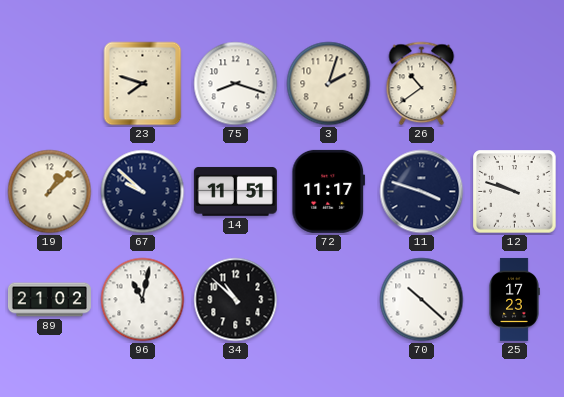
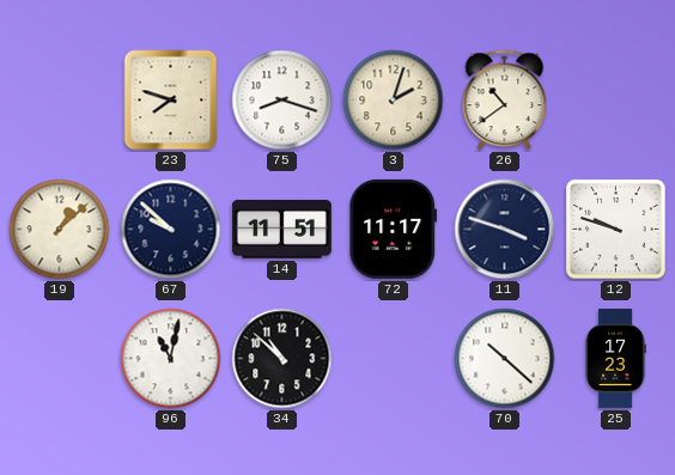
89: 21:02 -> none
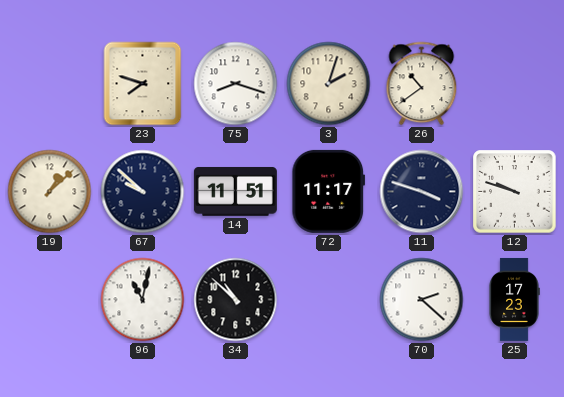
70: 10:22 -> 2:22
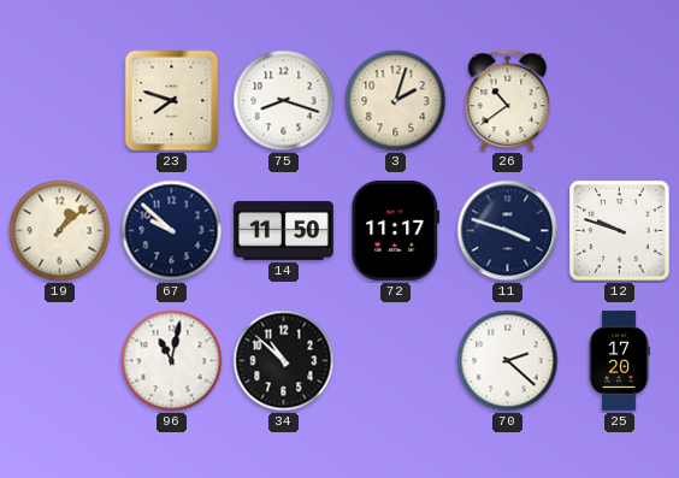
14: 11:51 -> 11:50
25: 17:23 -> 17:20
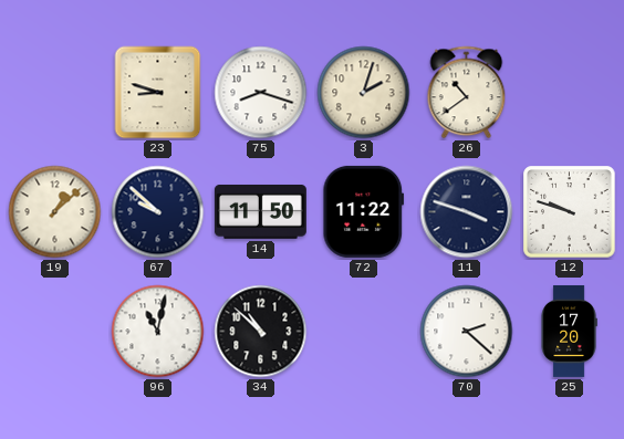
23: 7:48 -> 8:48
72: 11:17 -> 11:22
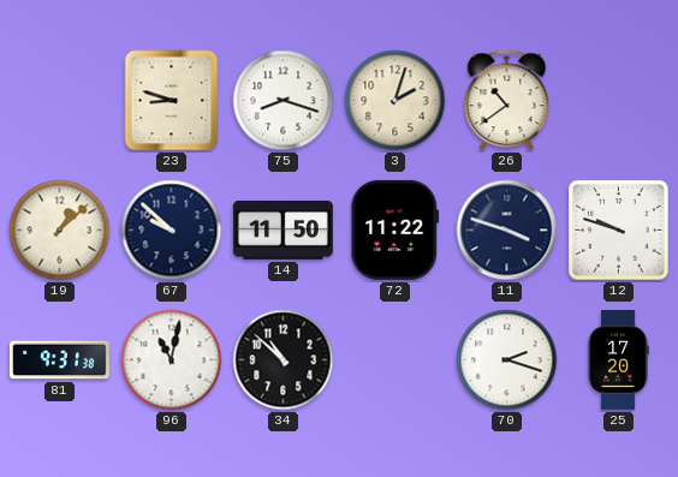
81: none -> 9:31
70: 2:22 -> 2:18
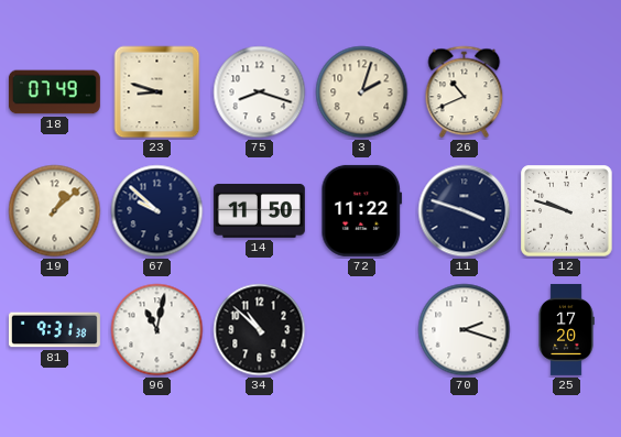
18: none -> 07:49
26: 10:39 -> 10:41
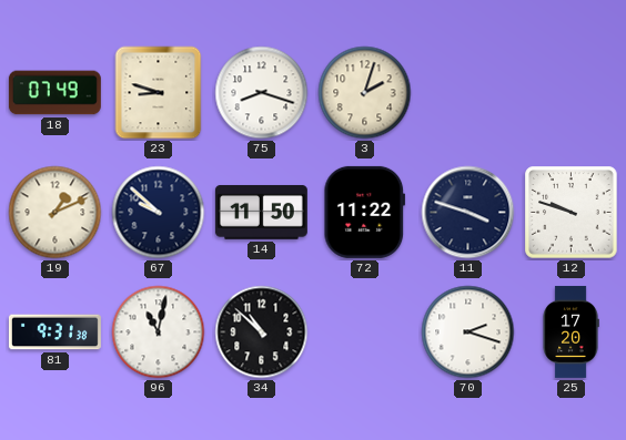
26: 10:41 -> none
19: 1:08 -> 1:11
